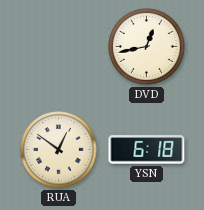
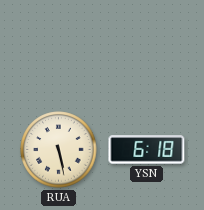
DVD: 12:43 -> none
RUA: 12:51 -> 5:28
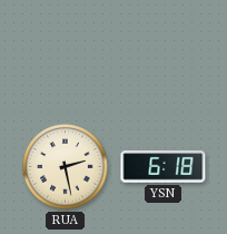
RUA: 5:28 -> 2:28
